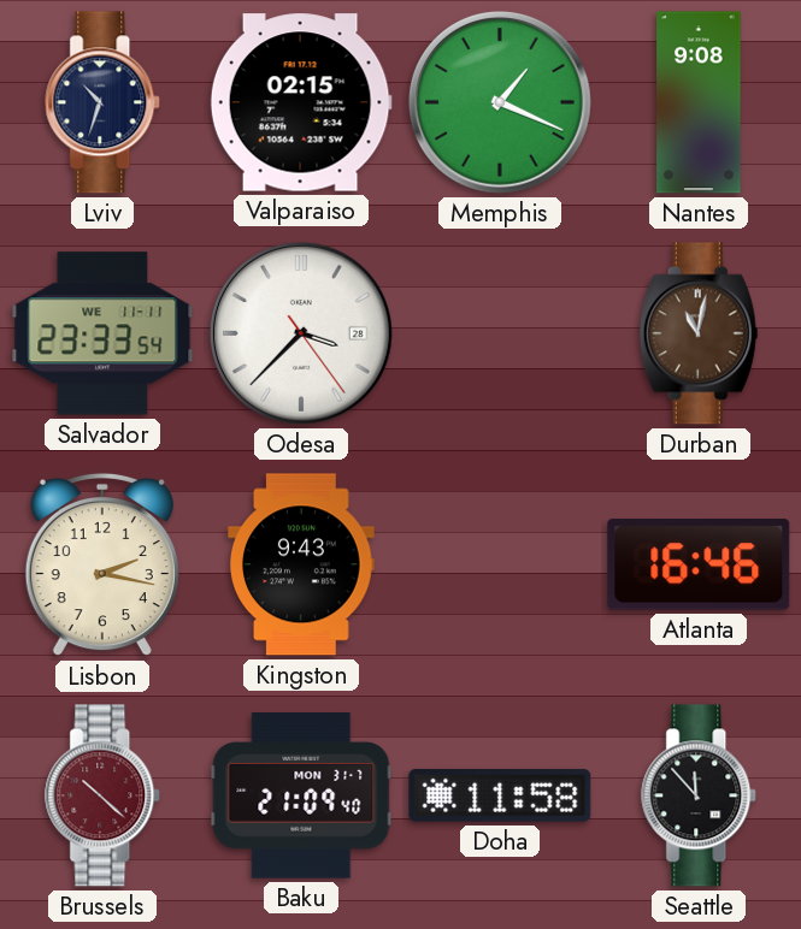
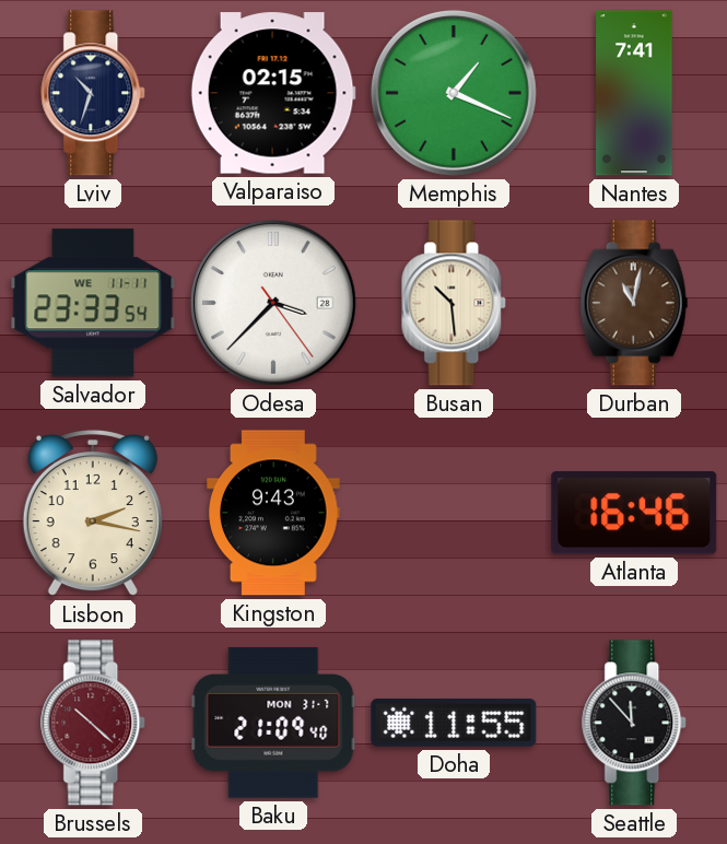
Nantes: 9:08 -> 7:41
Busan: none -> 10:29
Doha: 11:58 -> 11:55
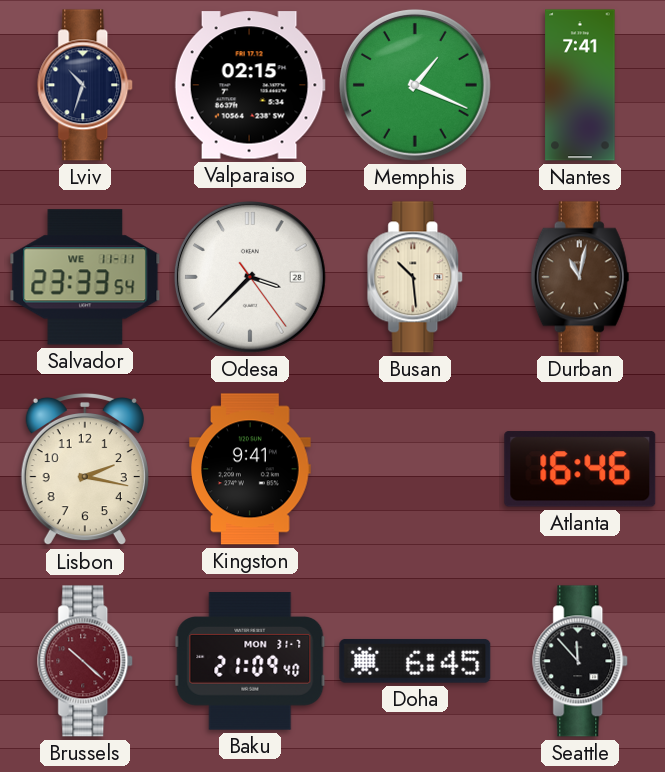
Kingston: 9:43 -> 9:41
Doha: 11:55 -> 6:45
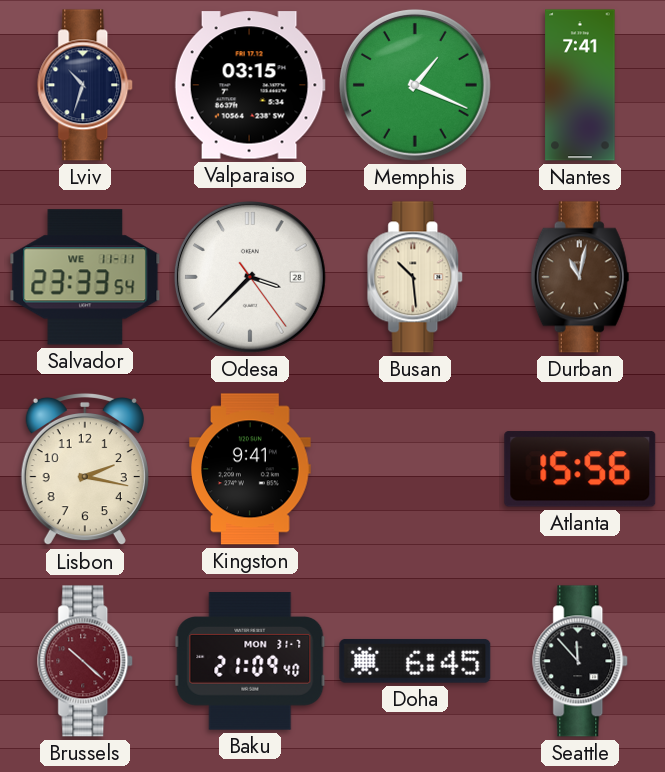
Valparaiso: 02:15 -> 03:15
Atlanta: 16:46 -> 15:56
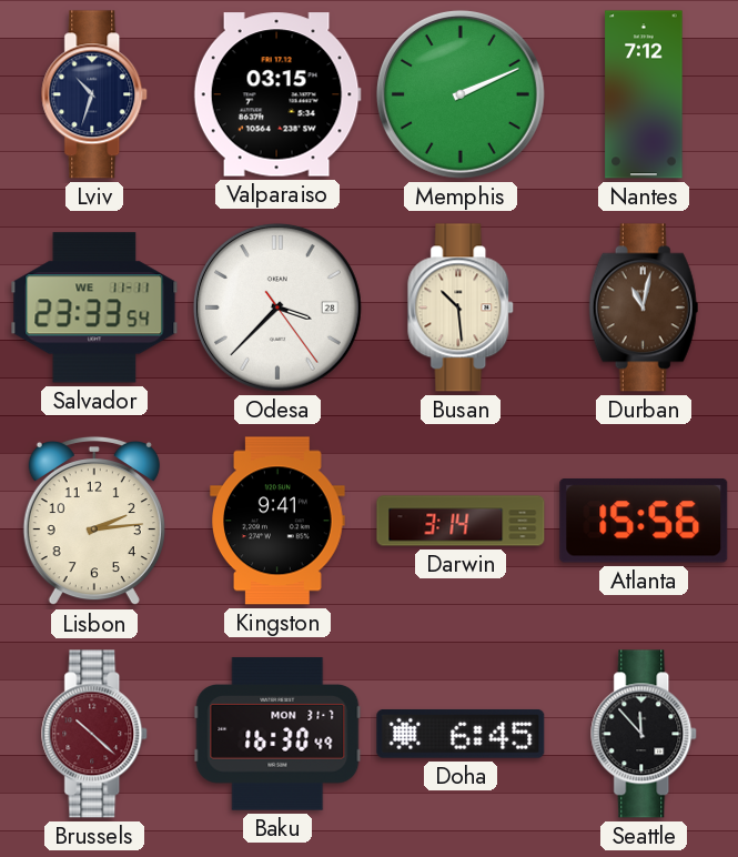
Memphis: 1:19 -> 2:11
Nantes: 7:41 -> 7:12
Lisbon: 2:17 -> 2:14
Darwin: none -> 3:14
Baku: 21:09 -> 16:30
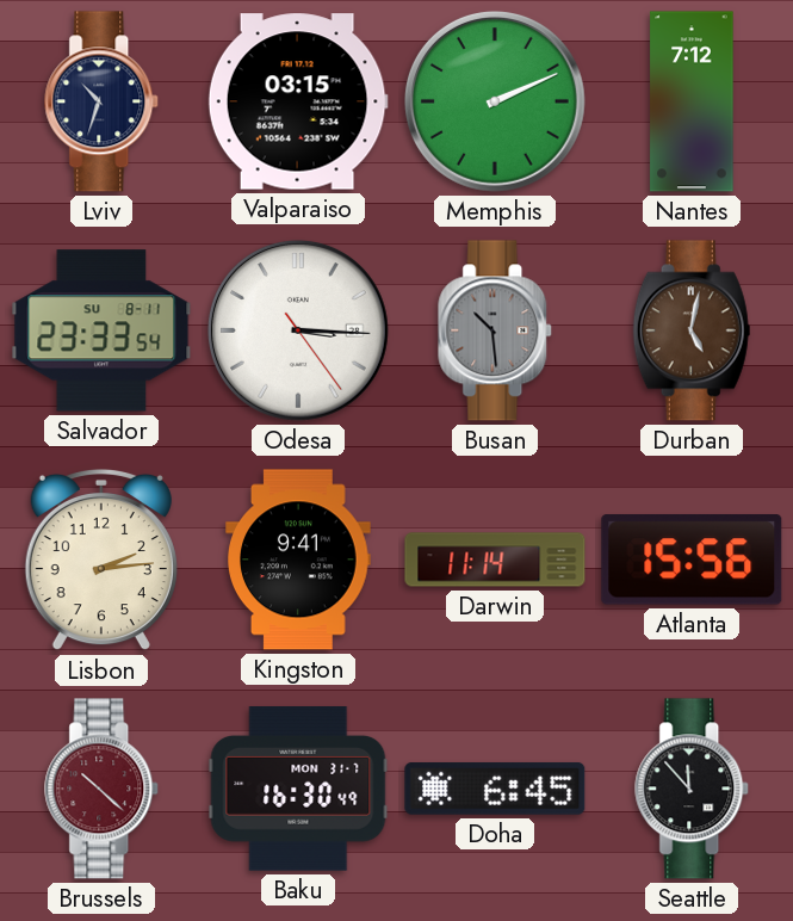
Salvador date: WE 11-11 -> SU 8-11
Odesa: 3:37 -> 3:15
Busan dial: cream -> grey
Durban: 11:02 -> 5:02
Darwin: 3:14 -> 11:14
